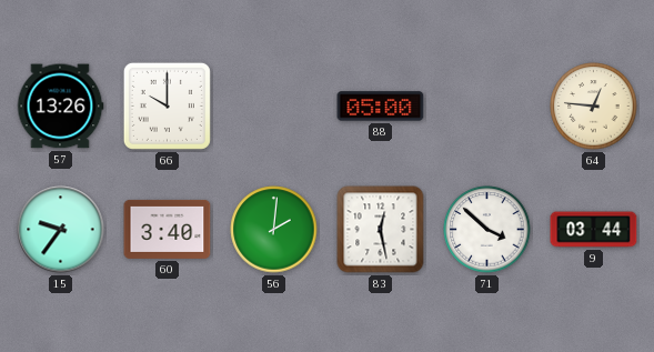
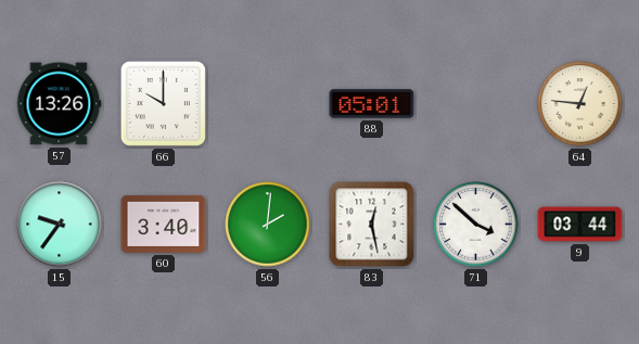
88: 05:00 -> 05:01
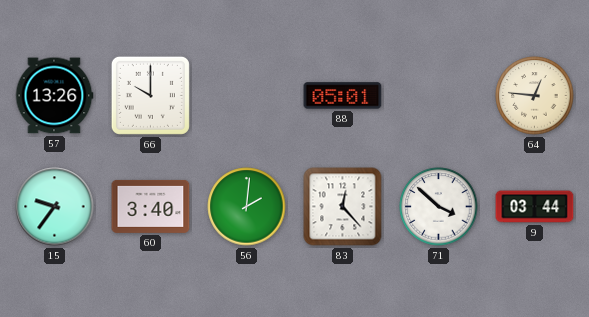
83: 12:28 -> 12:23
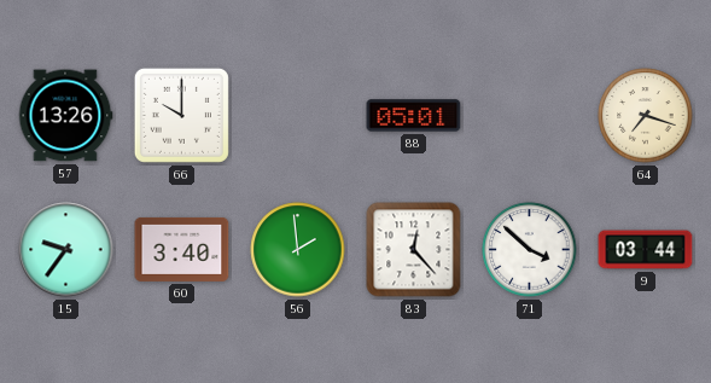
64: 12:46 -> 7:18
56: 2:01 -> 1:59
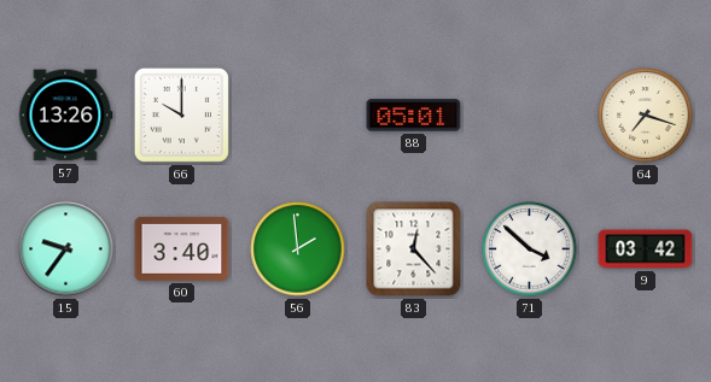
9: 03:44 -> 03:42
